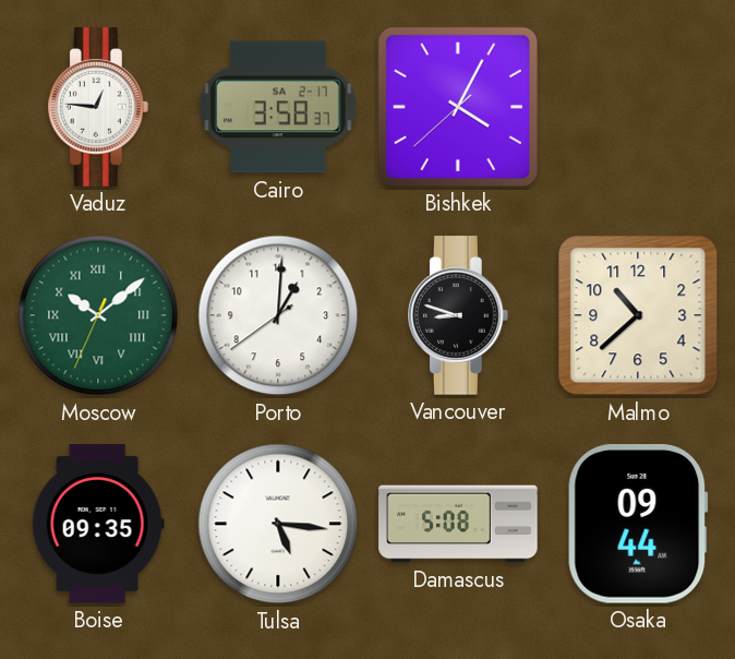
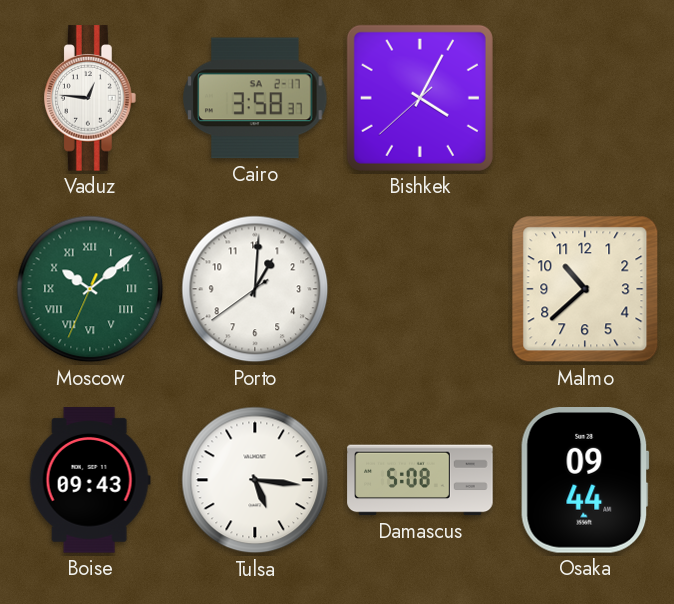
Vancouver: 8:48 -> none
Boise: 09:35 -> 09:43
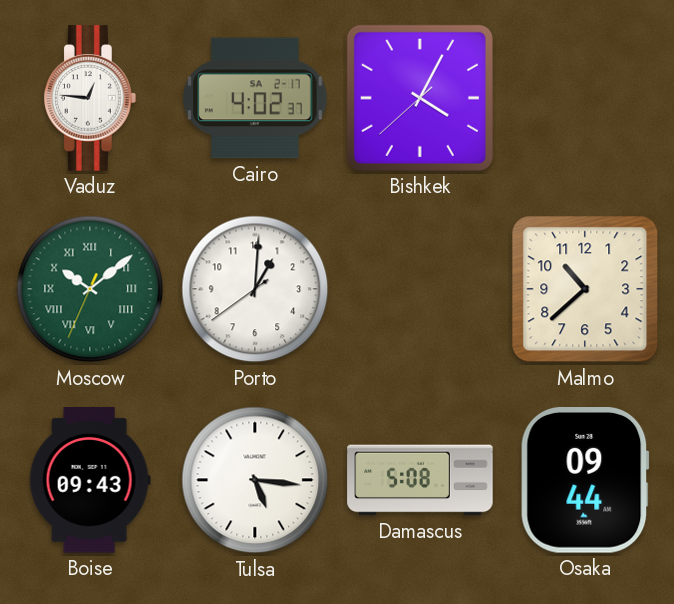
Cairo: 3:58 -> 4:02
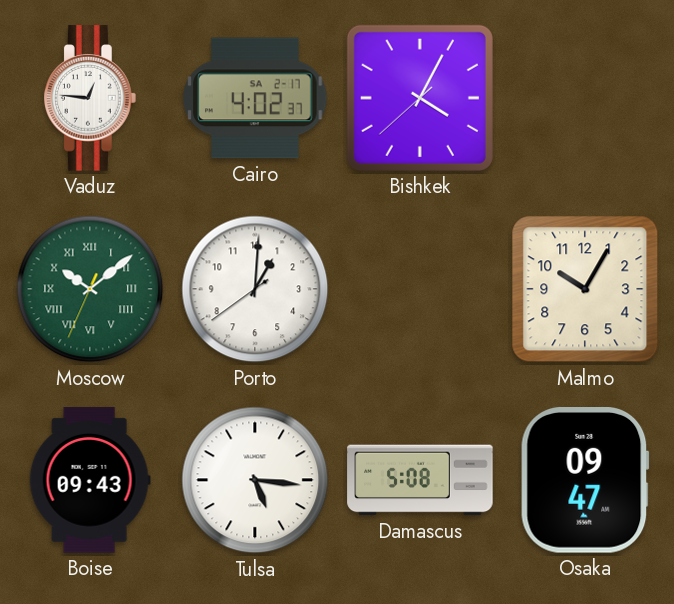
Malmo: 10:38 -> 10:05
Osaka: 09:44 -> 09:47
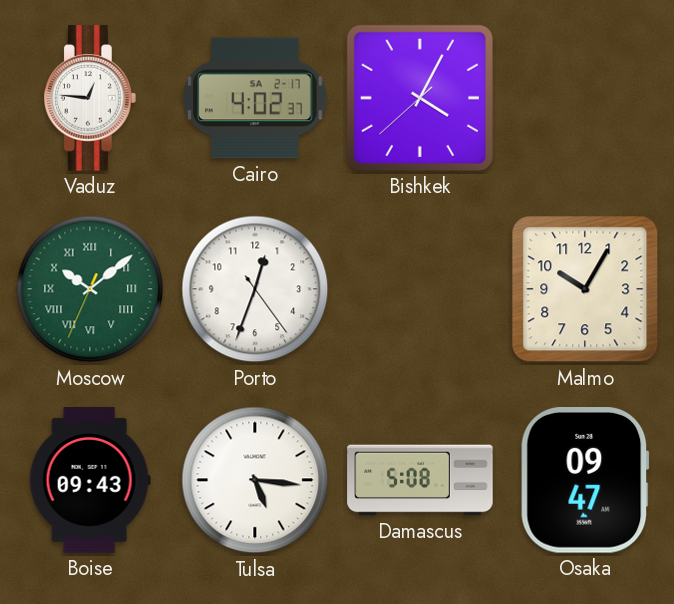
Porto: 1:00 -> 12:33
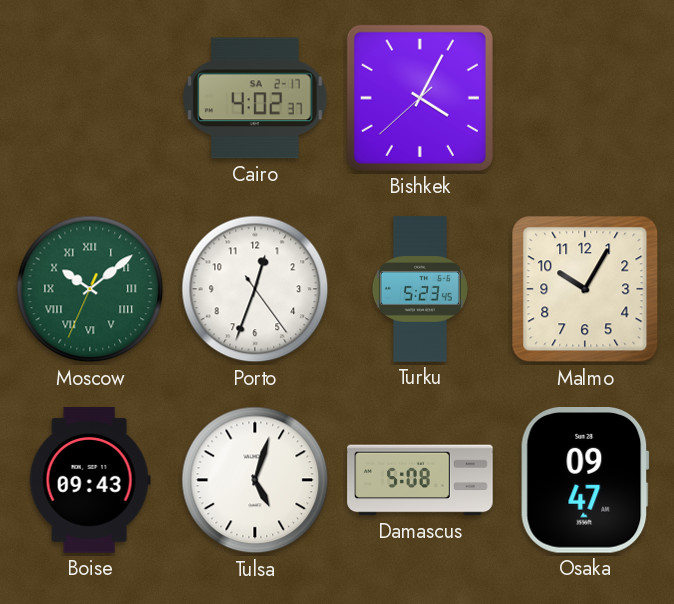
Vaduz: 12:46 -> none
Turku: none -> 5:23
Tulsa: 5:16 -> 5:03
